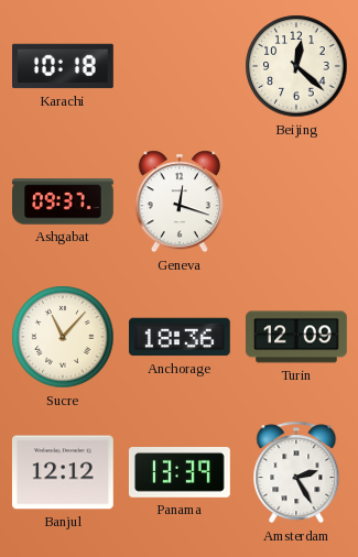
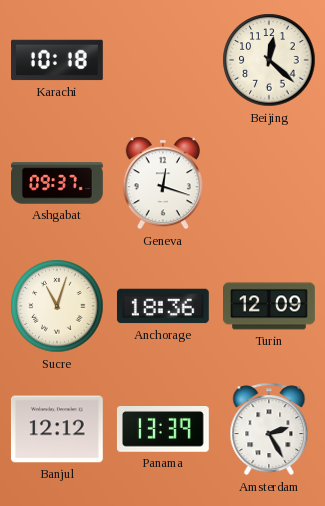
Sucre: 11:07 -> 11:03
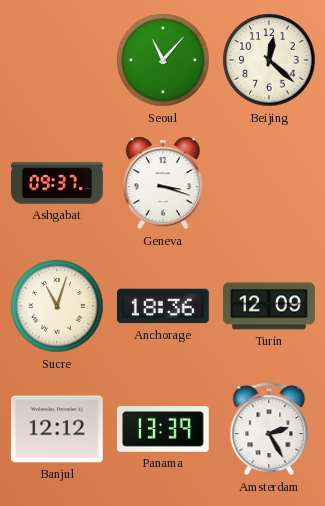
Karachi: 10:18 -> none
Seoul: none -> 11:07
Geneva: 12:18 -> 3:18
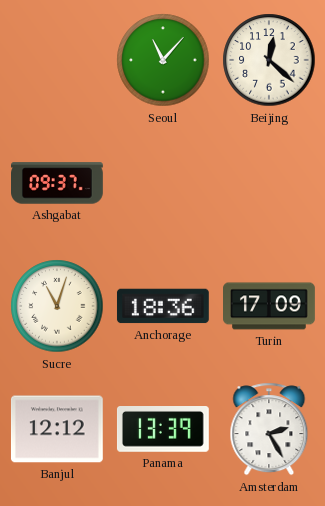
Geneva: 3:18 -> none
Turin: 12:09 -> 17:09
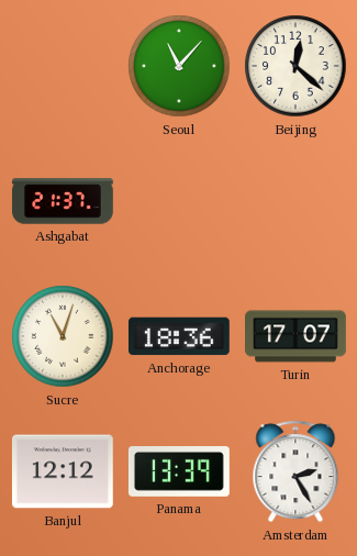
Ashgabat: 09:37 -> 21:37
Turin: 17:09 -> 17:07
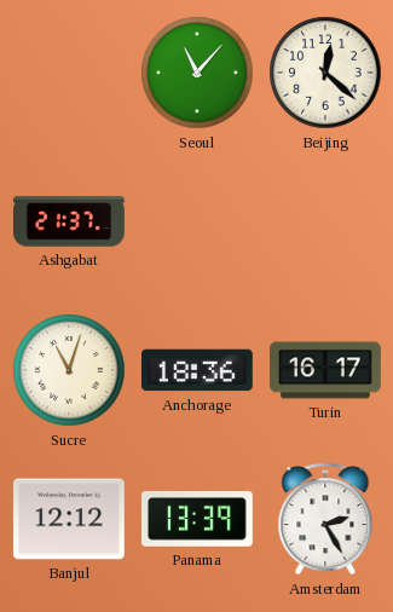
Turin: 17:07 -> 16:17
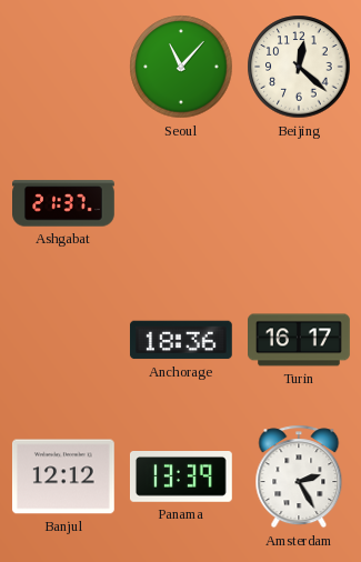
Sucre: 11:03 -> none
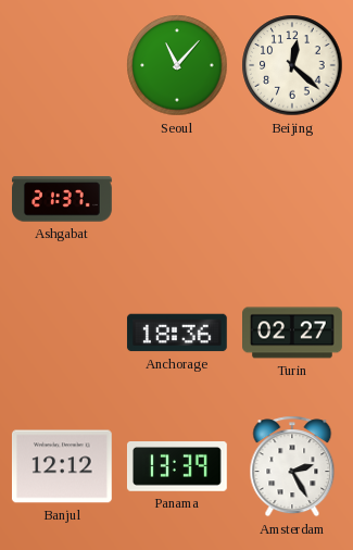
Turin: 16:17 -> 02:27
